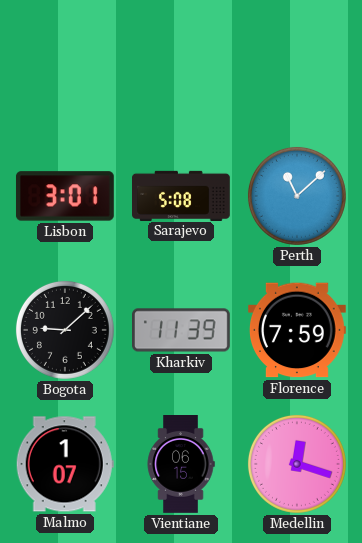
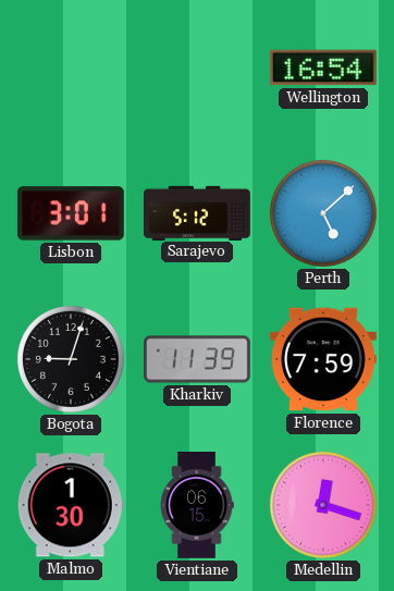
Wellington: none -> 16:54
Sarajevo: 5:08 -> 5:12
Perth: 11:08 -> 5:08
Bogota: 9:08 -> 9:03
Malmo: 1:07 -> 1:30
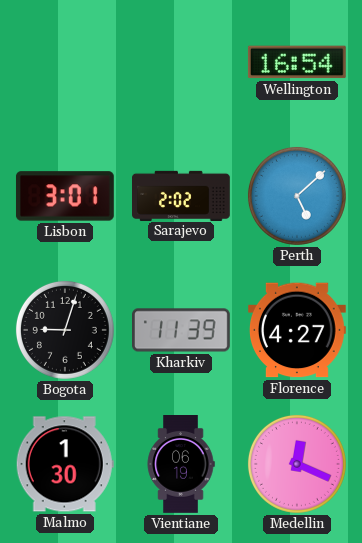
Sarajevo: 5:12 -> 2:02
Florence: 7:59 -> 4:27
Vientiane: 06:15 -> 06:19
Medellin: 12:18 -> 12:19
